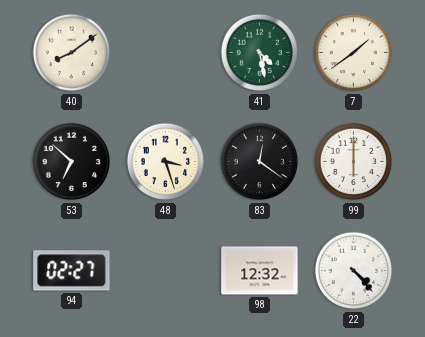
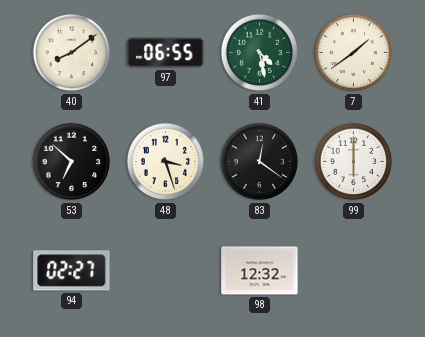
97: none -> 06:55
22: 4:23 -> none
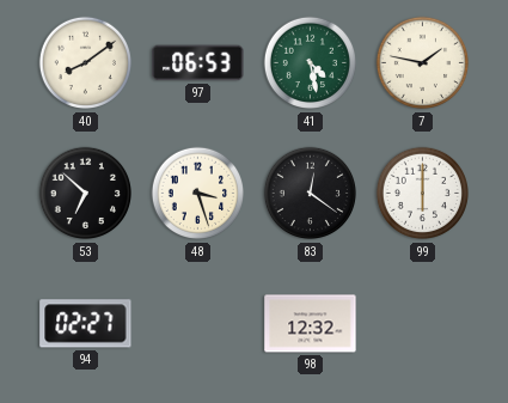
97: 06:55 -> 06:53
7: 1:39 -> 1:47
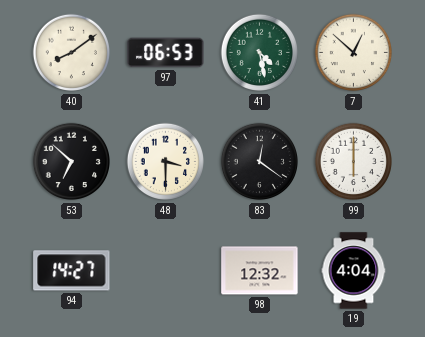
7: 1:47 -> 12:52
48: 3:27 -> 3:30
94: 02:27 -> 14:27
19: none -> 4:04
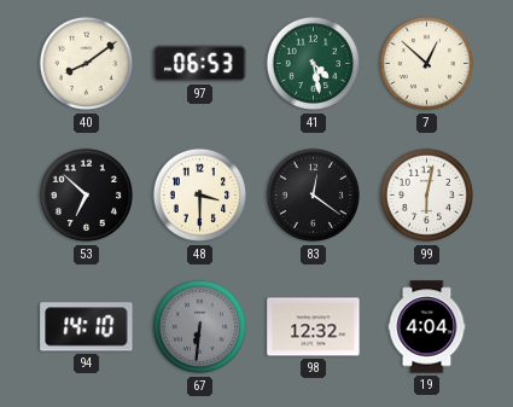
99: 6:00 -> 6:02
94: 14:27 -> 14:10
67: none -> 6:31
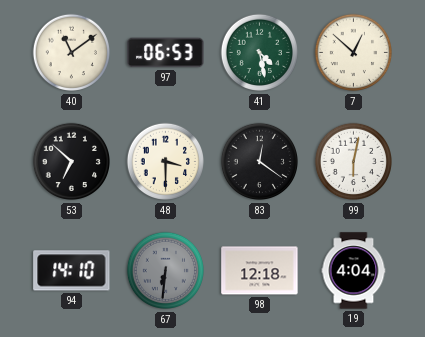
40: 8:09 -> 11:09
98: 12:32 -> 12:18
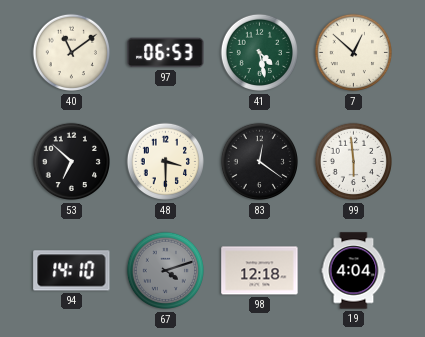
99: 6:02 -> 5:59
67: 6:31 -> 4:12
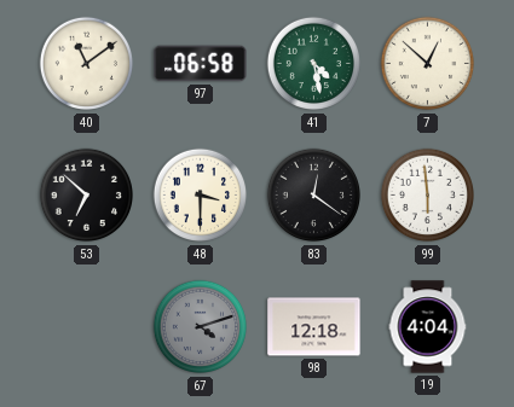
97: 06:53 -> 06:58
94: 14:10 -> none
